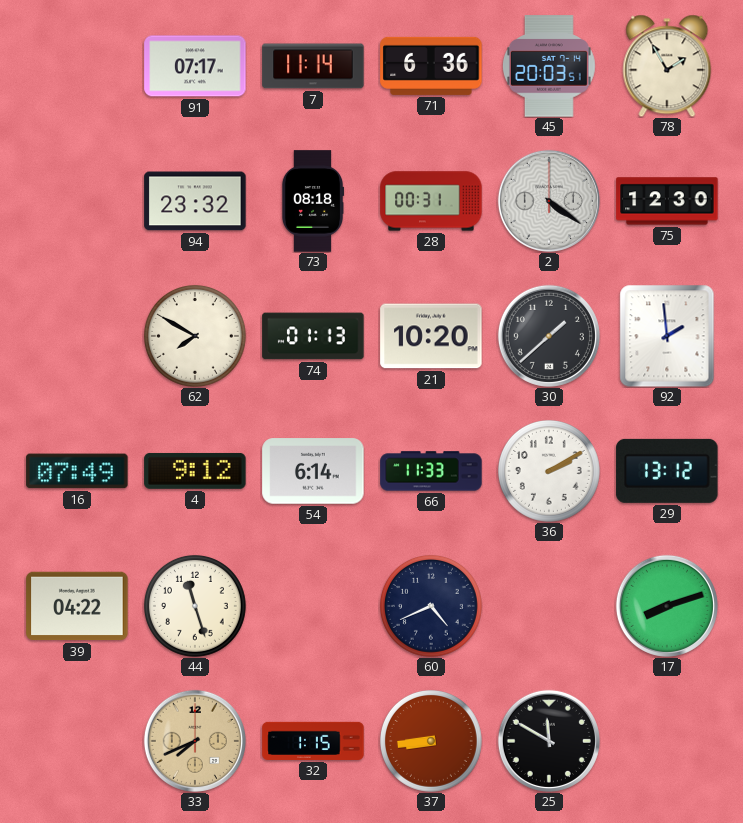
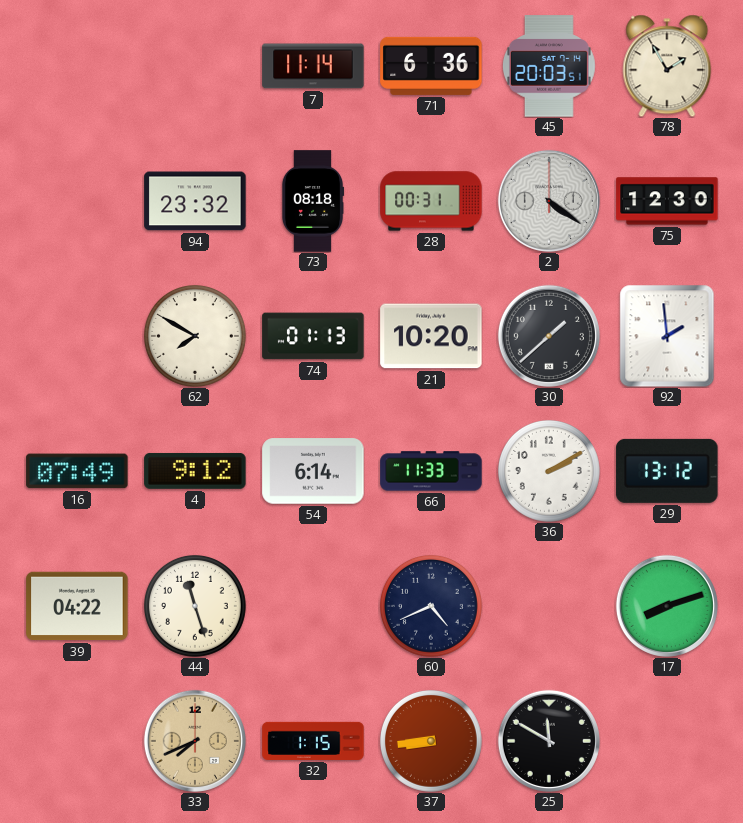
91: 07:17 -> none
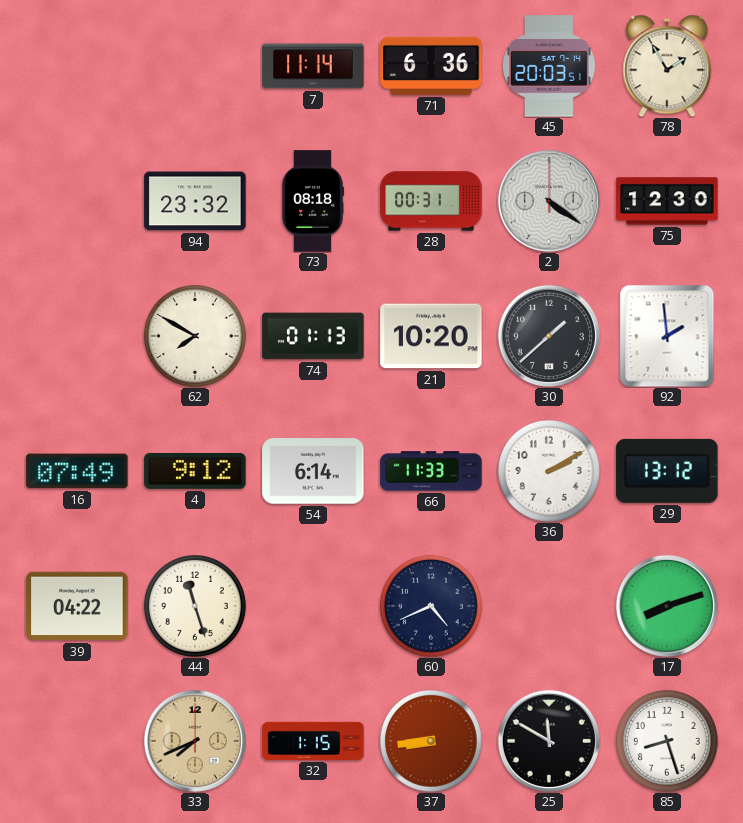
85: none -> 8:27
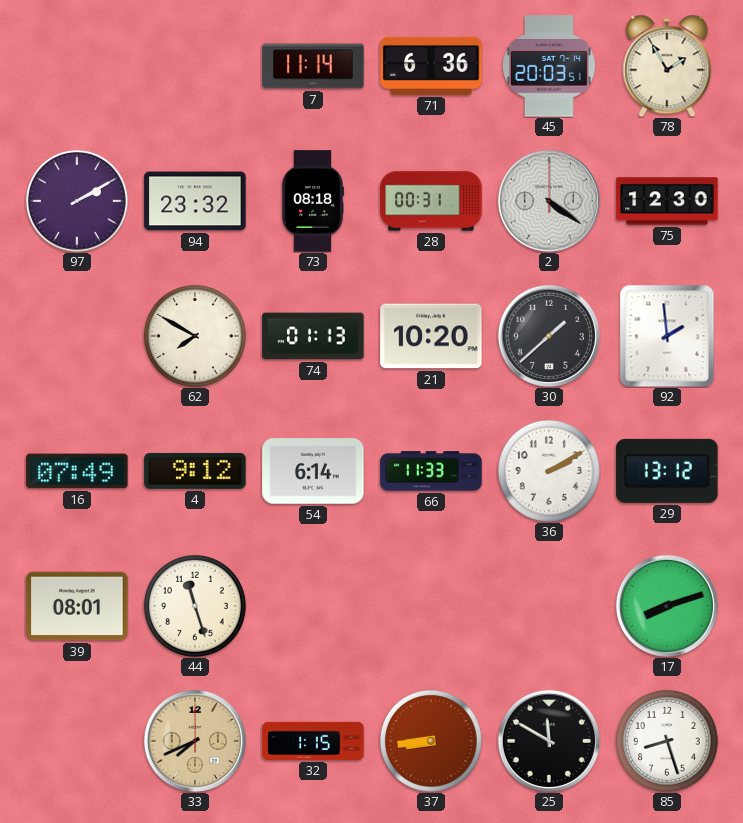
97: none -> 2:10
39: 04:22 -> 08:01
60: 4:41 -> none
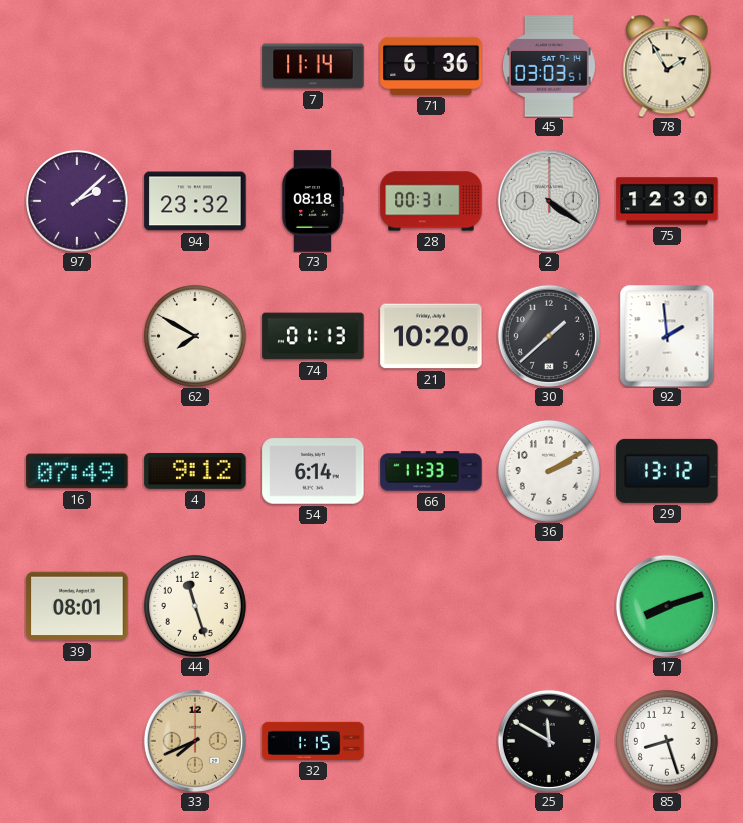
45: 20:03 -> 03:03
97: 2:10 -> 2:08
37: 8:44 -> none
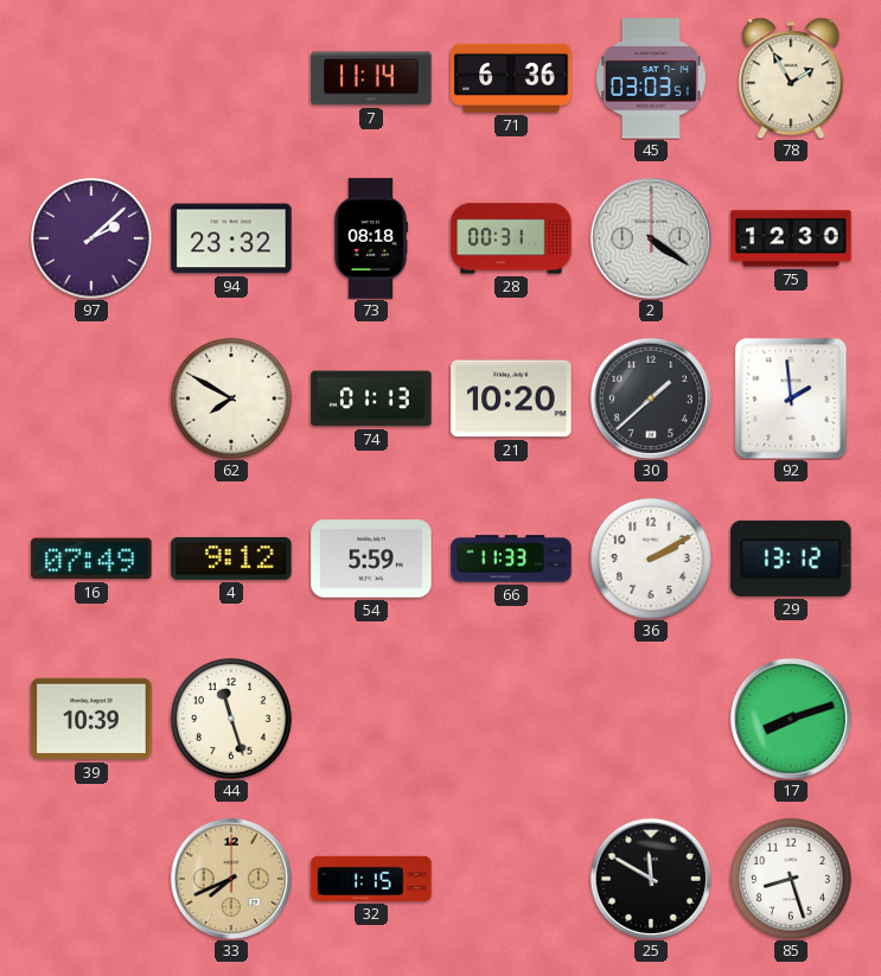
54: 6:14 -> 5:59
39: 08:01 -> 10:39
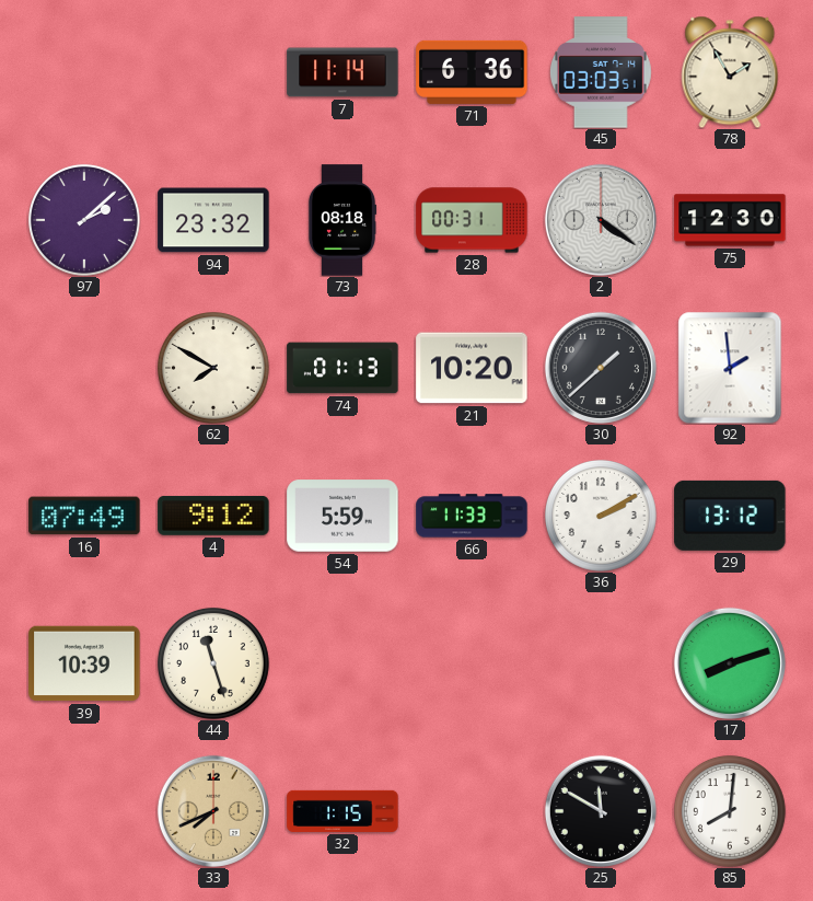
85: 8:27 -> 8:01
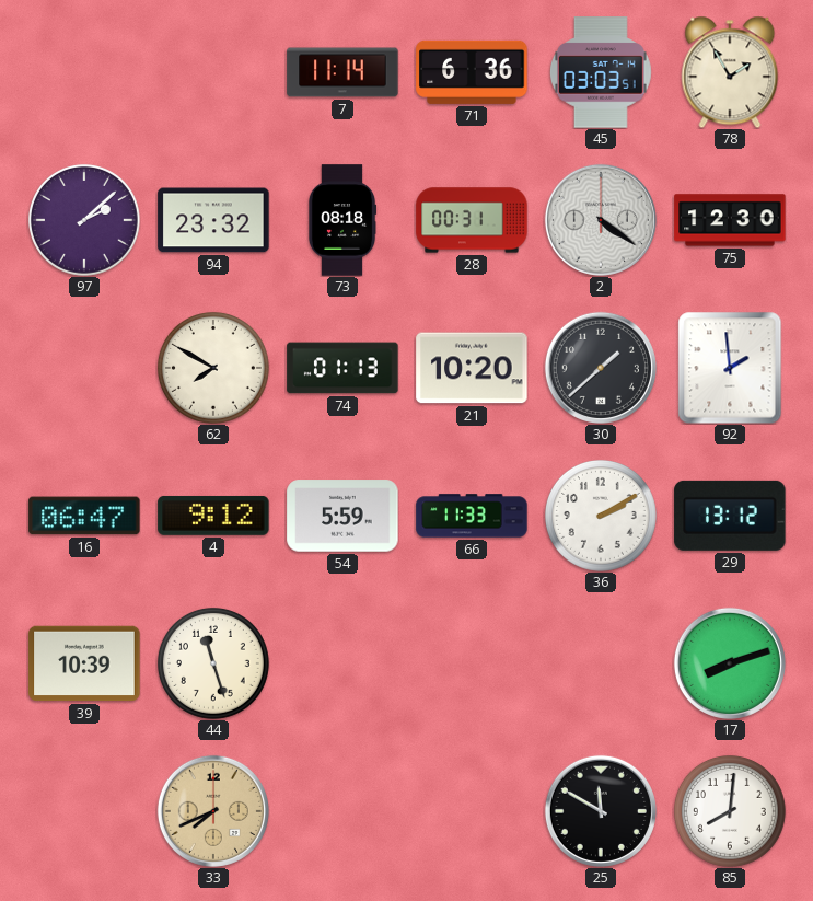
16: 07:49 -> 06:47
32: 1:15 -> none
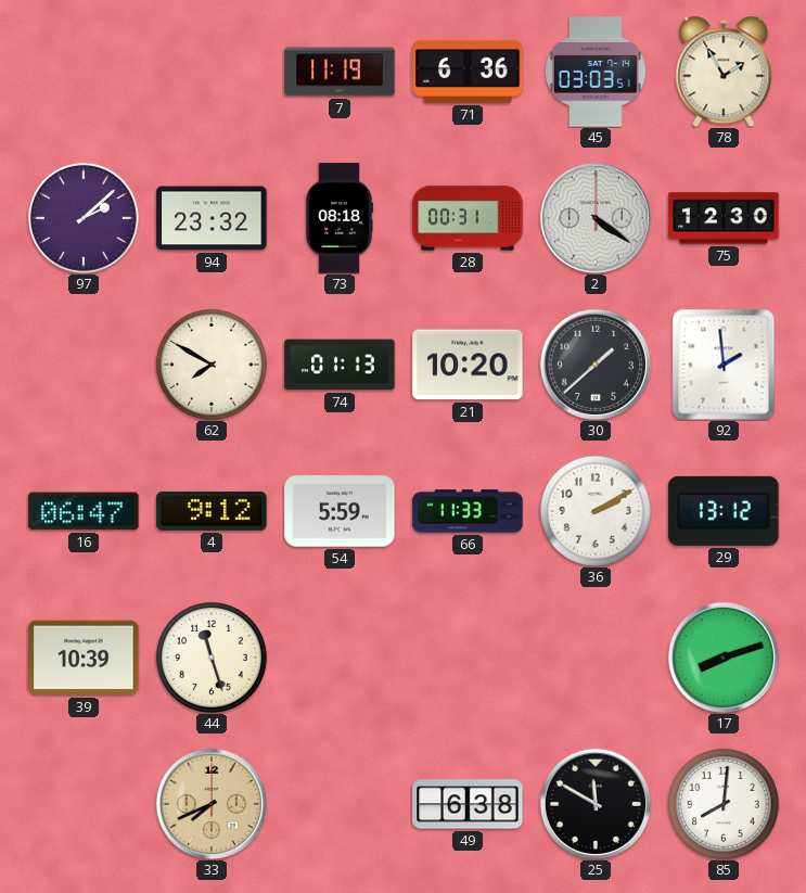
7: 11:14 -> 11:19
49: none -> 6:38
